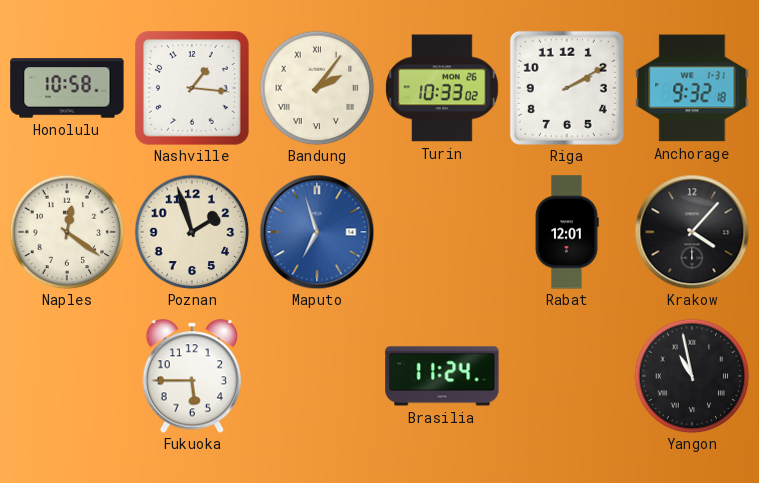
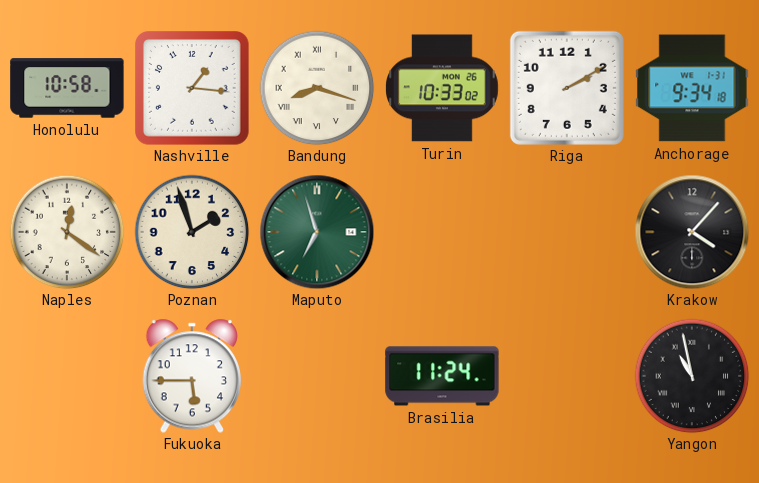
Bandung: 2:06 -> 8:18
Anchorage: 9:32 -> 9:34
Maputo dial: blue -> green
Rabat: 12:01 -> none
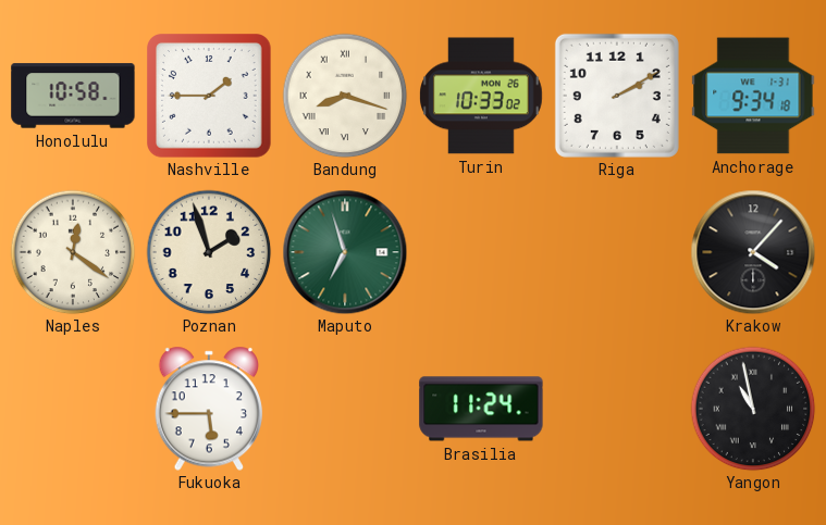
Nashville: 1:16 -> 1:45
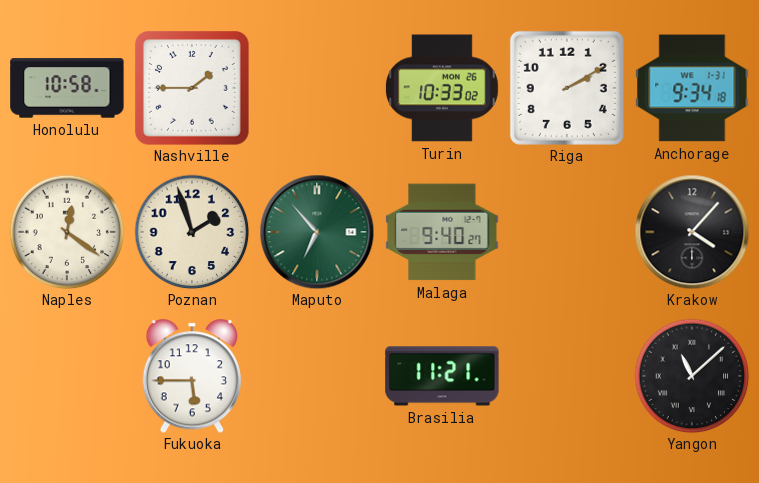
Bandung: 8:18 -> none
Maputo: 6:57 -> 6:53
Malaga: none -> 9:40
Brasilia: 11:24 -> 11:21
Yangon: 10:58 -> 11:08
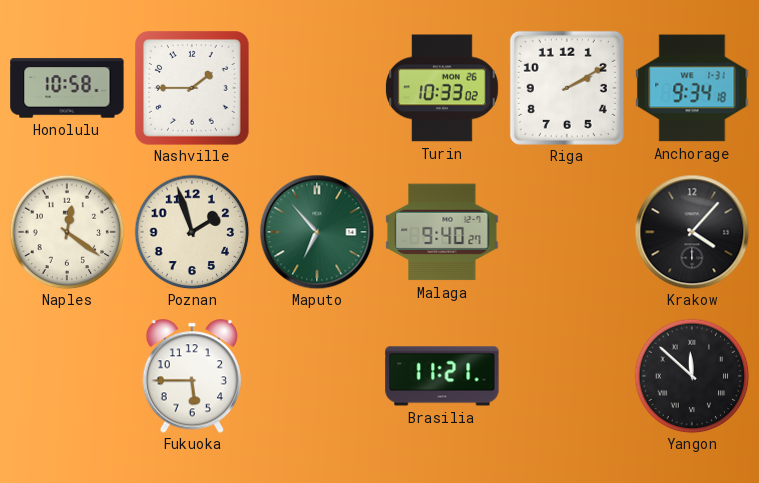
Yangon: 11:08 -> 11:52
